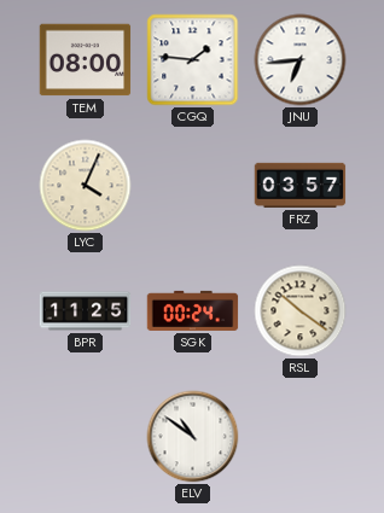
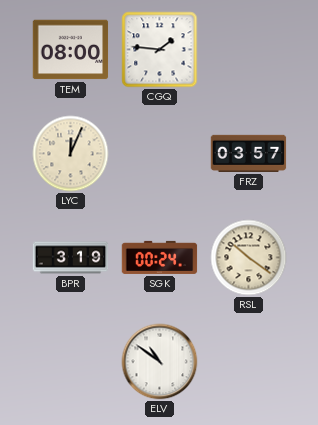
JNU: 6:44 -> none
LYC: 4:04 -> 12:04
BPR: 11:25 -> 3:19
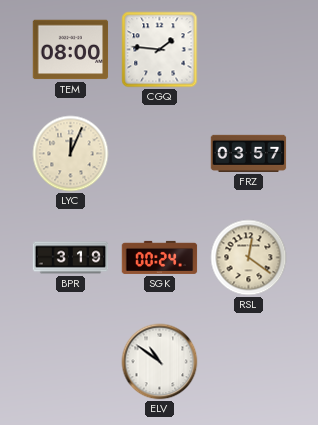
RSL: 10:21 -> 12:21
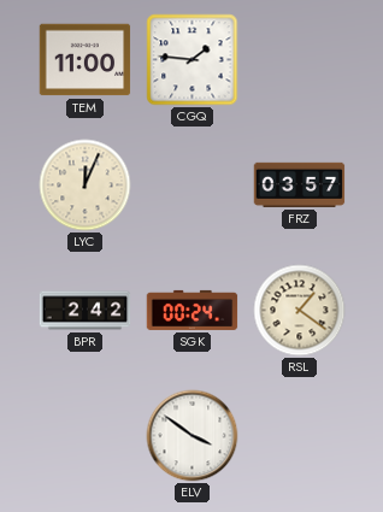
TEM: 08:00 -> 11:00
BPR: 3:19 -> 2:42
RSL: 12:21 -> 1:21
ELV: 10:51 -> 3:51
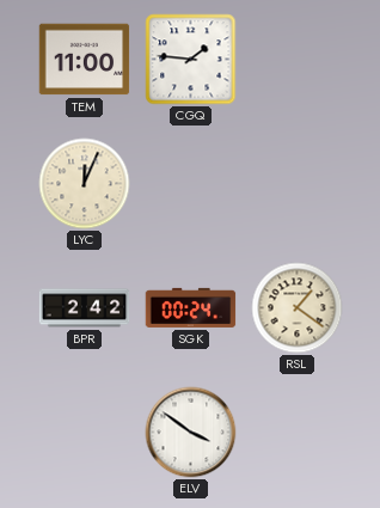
FRZ: 03:57 -> none
